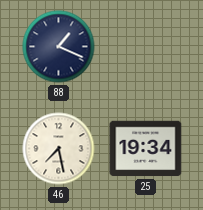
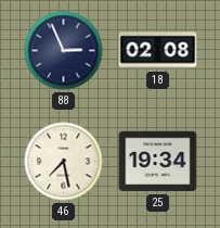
88: 1:19 -> 2:56
18: none -> 02:08
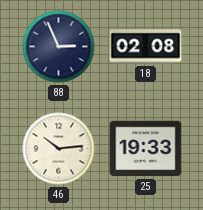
46: 7:28 -> 10:14
25: 19:34 -> 19:33
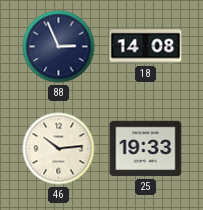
18: 02:08 -> 14:08
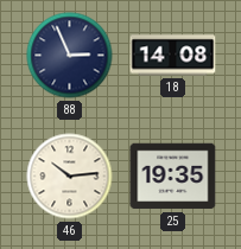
25: 19:33 -> 19:35
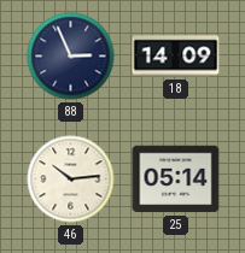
18: 14:08 -> 14:09
25: 19:35 -> 05:14
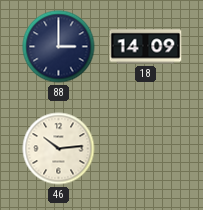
88: 2:56 -> 3:00
25: 05:14 -> none
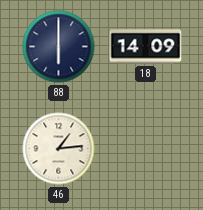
88: 3:00 -> 6:00
46: 10:14 -> 1:14
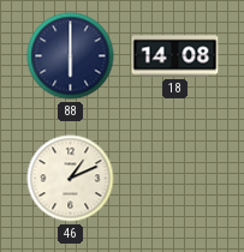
18: 14:09 -> 14:08
46: 1:14 -> 1:11
